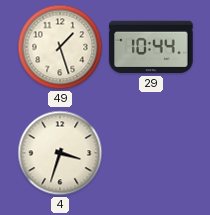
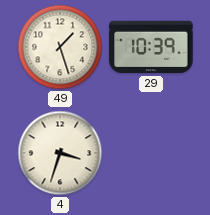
29: 10:44 -> 10:39
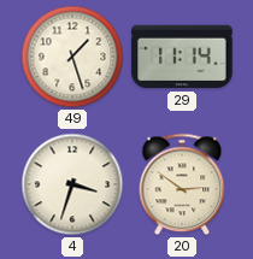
29: 10:39 -> 11:14
20: none -> 2:51
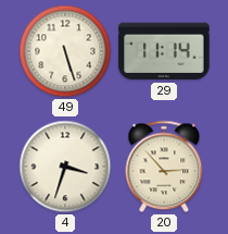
49: 1:27 -> 5:27
20: 2:51 -> 2:53
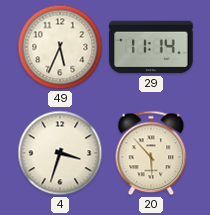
49: 5:27 -> 5:34
20: 2:53 -> 5:53
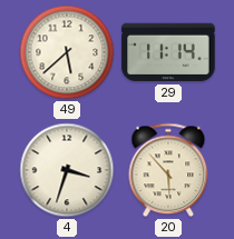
49: 5:34 -> 5:38
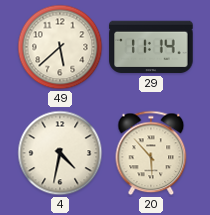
4: 3:33 -> 4:32
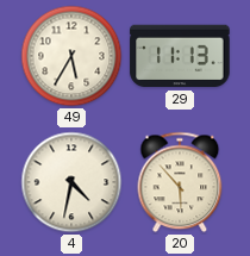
49: 5:38 -> 5:35
29: 11:14 -> 11:13
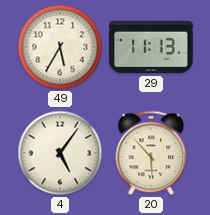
4: 4:32 -> 5:06
